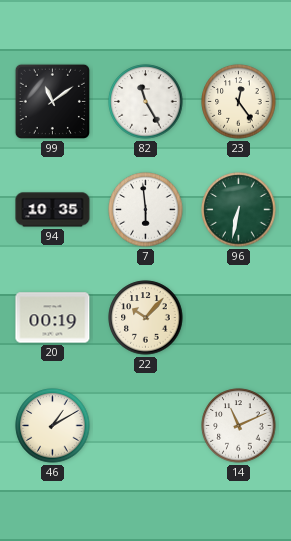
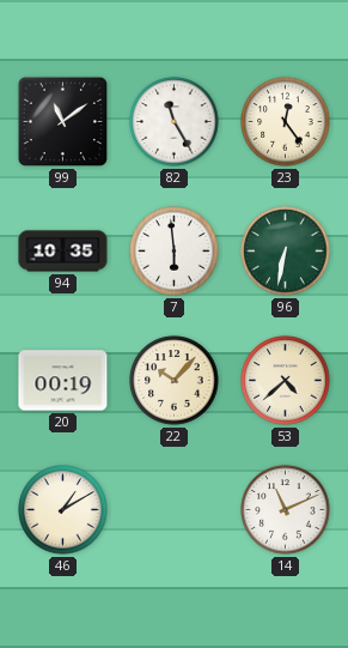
53: none -> 4:38
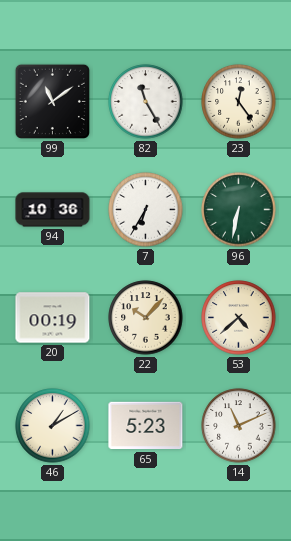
94: 10:35 -> 10:36
7: 5:59 -> 6:35
65: none -> 5:23
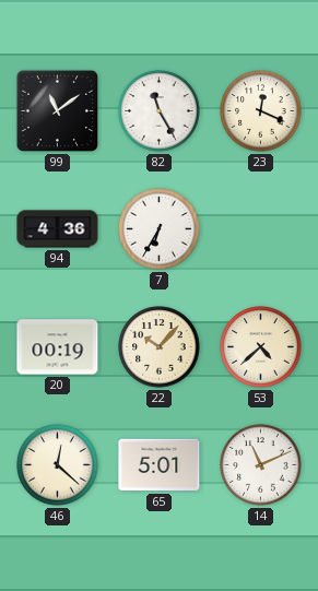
23: 12:24 -> 12:19
94: 10:36 -> 4:36
96: 6:32 -> none
46: 1:10 -> 12:22
65: 5:23 -> 5:01
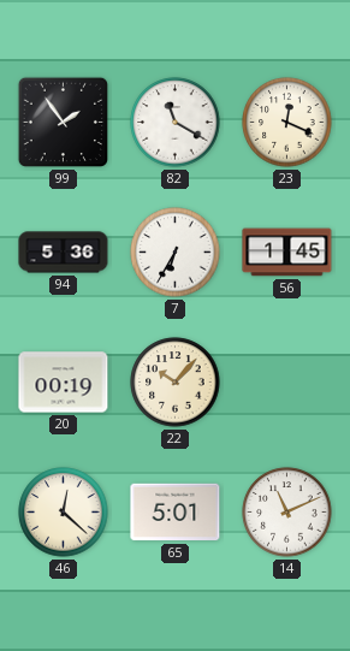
99: 11:09 -> 1:54
82: 11:25 -> 11:20
94: 4:36 -> 5:36
56: none -> 1:45
53: 4:38 -> none
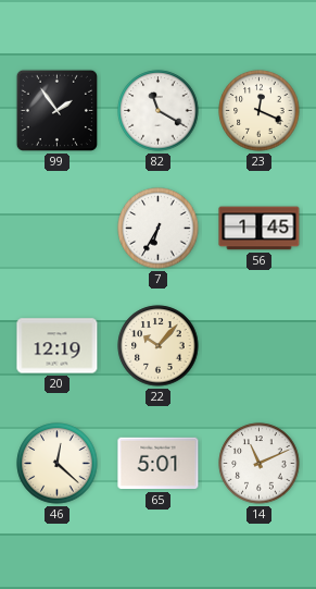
94: 5:36 -> none
20: 00:19 -> 12:19
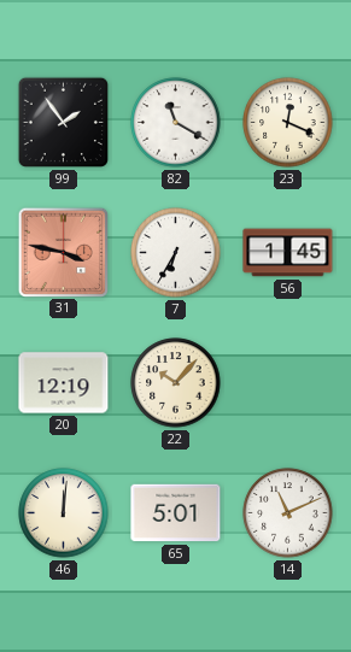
31: none -> 3:47
46: 12:22 -> 12:01
